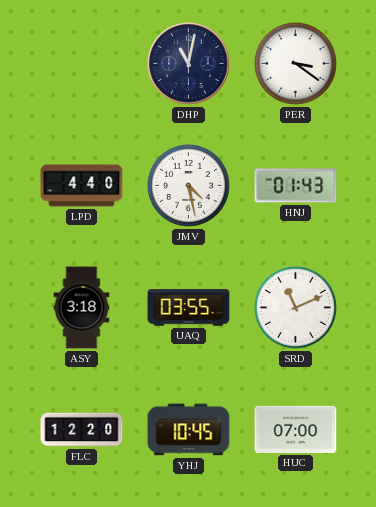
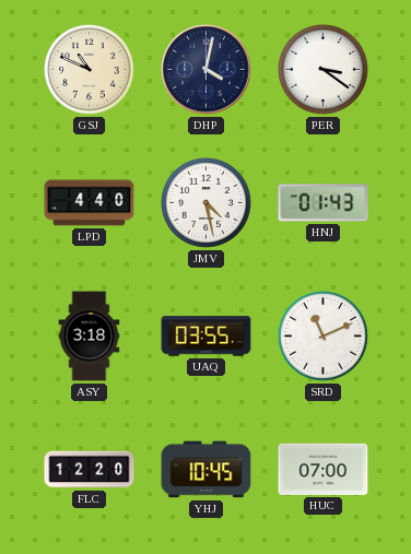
GSJ: none -> 10:49
DHP: 11:02 -> 4:02
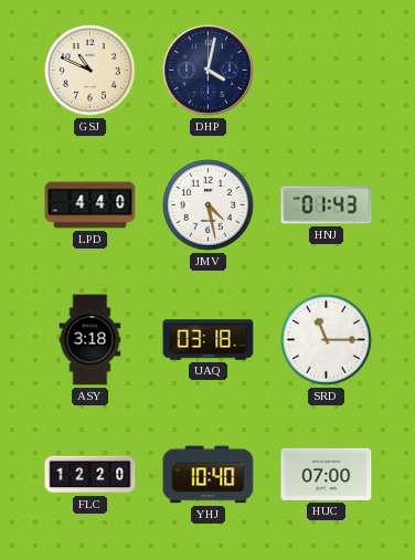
PER: 3:21 -> none
UAQ: 03:55 -> 03:18
SRD: 11:11 -> 11:15
YHJ: 10:45 -> 10:40
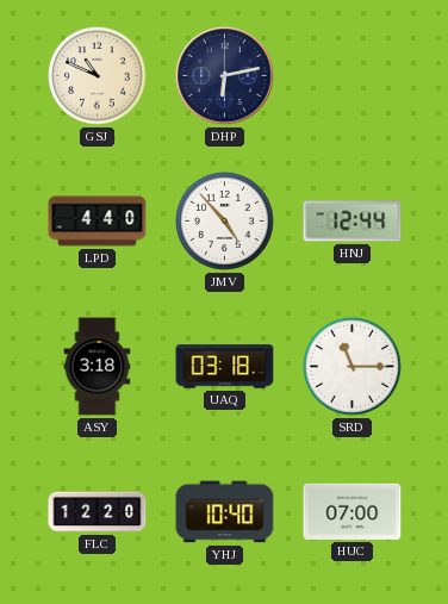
DHP: 4:02 -> 6:13
JMV: 4:28 -> 4:53
HNJ: 01:43 -> 12:44
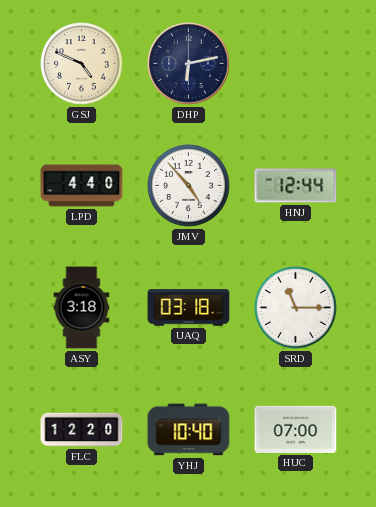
GSJ: 10:49 -> 4:49
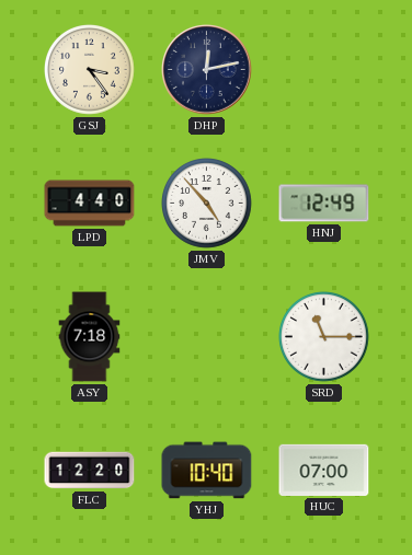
GSJ: 4:49 -> 3:24
DHP: 6:13 -> 12:13
HNJ: 12:44 -> 12:49
ASY: 3:18 -> 7:18
UAQ: 03:18 -> none
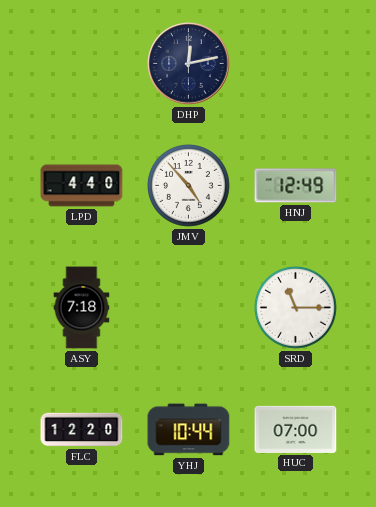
GSJ: 3:24 -> none
YHJ: 10:40 -> 10:44
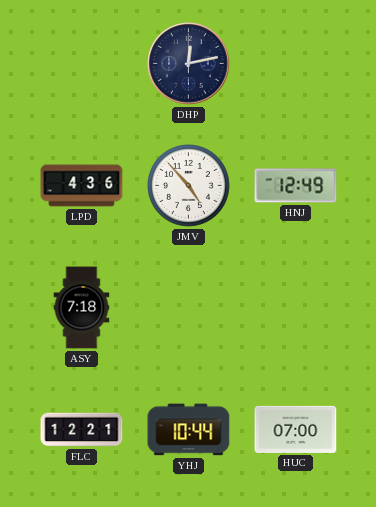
LPD: 4:40 -> 4:36
SRD: 11:15 -> none
FLC: 12:20 -> 12:21
